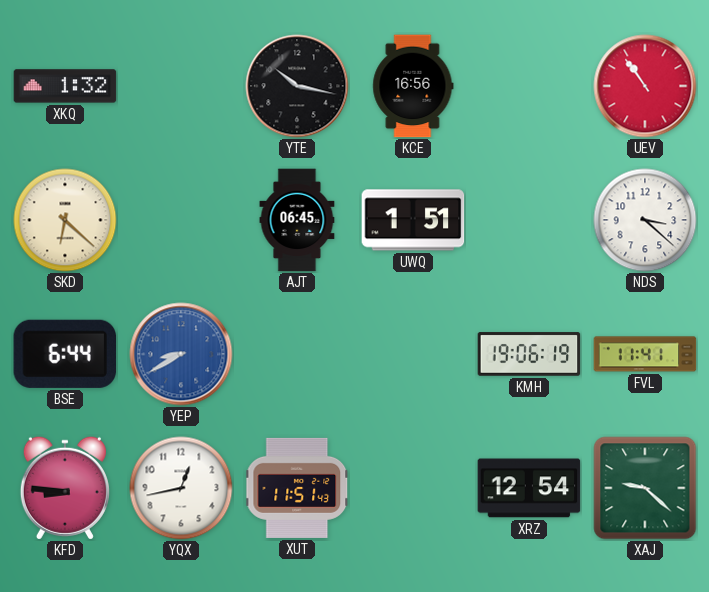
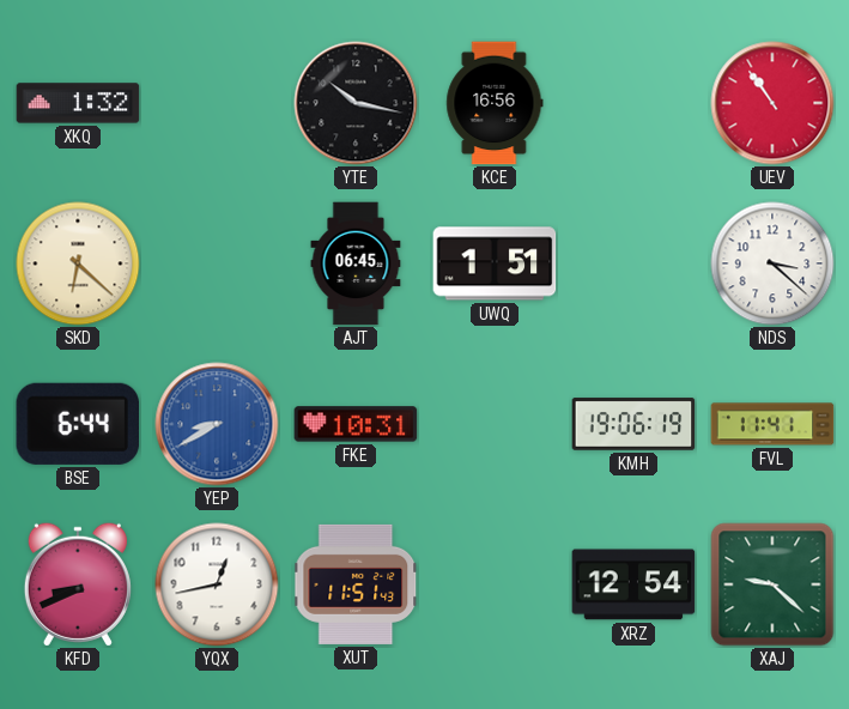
FKE: none -> 10:31
KFD: 8:46 -> 8:41
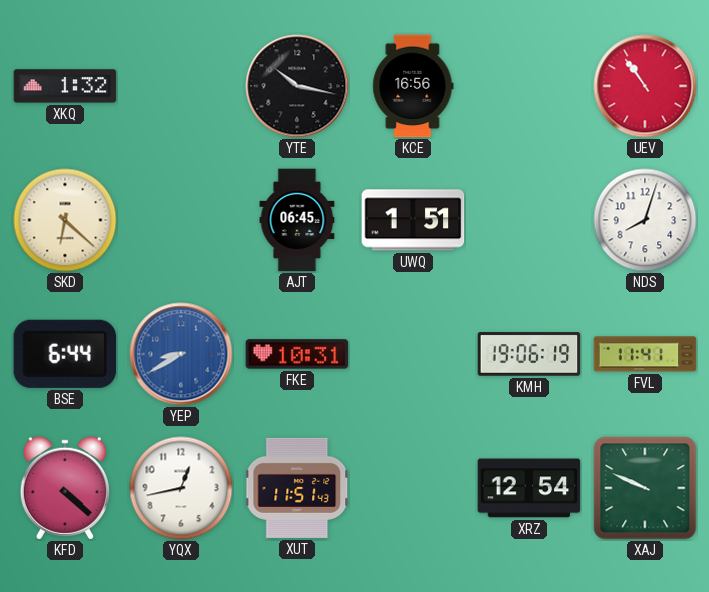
NDS: 3:22 -> 8:03
KFD: 8:41 -> 4:22
XAJ: 9:22 -> 9:49
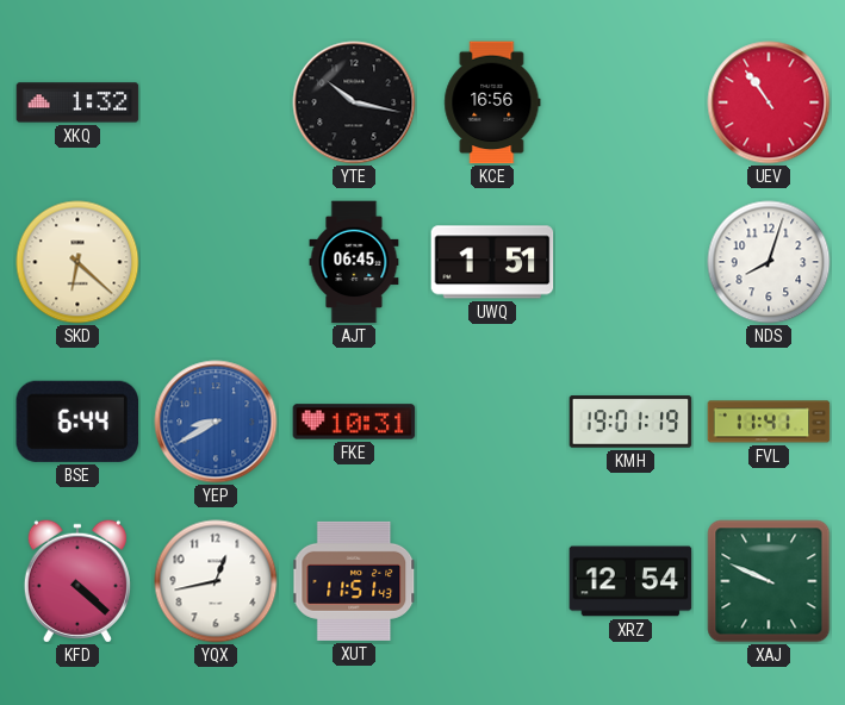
KMH: 19:06 -> 19:01
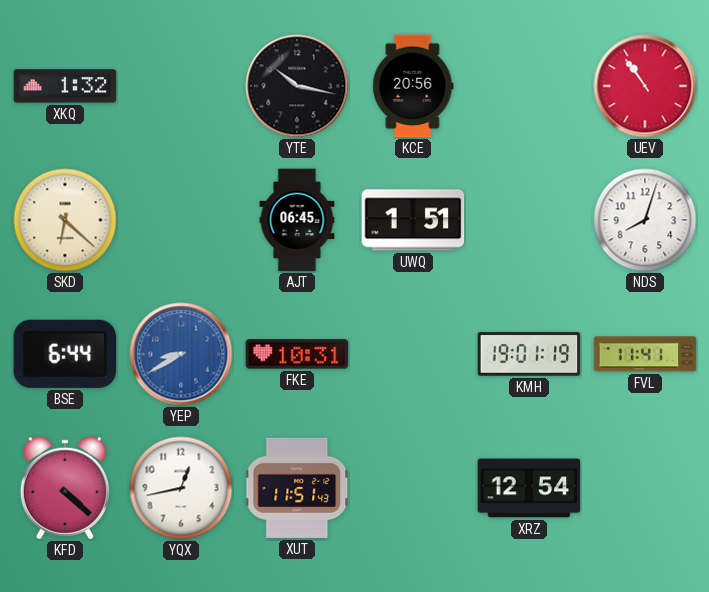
KCE: 16:56 -> 20:56
XAJ: 9:49 -> none
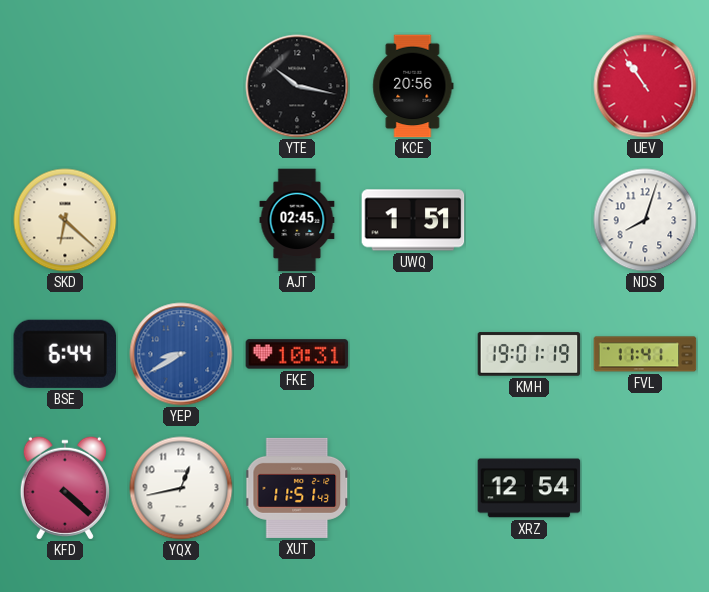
XKQ: 1:32 -> none
AJT: 06:45 -> 02:45
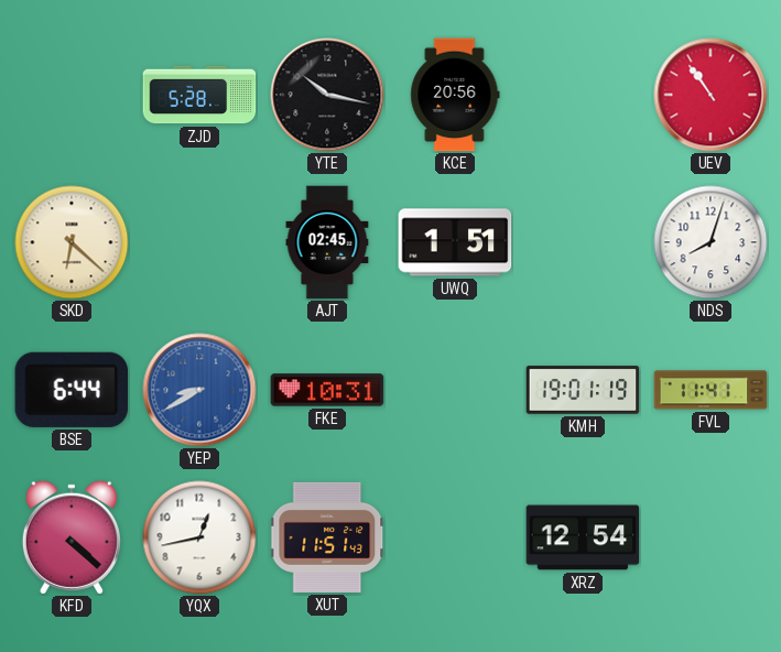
ZJD: none -> 5:28
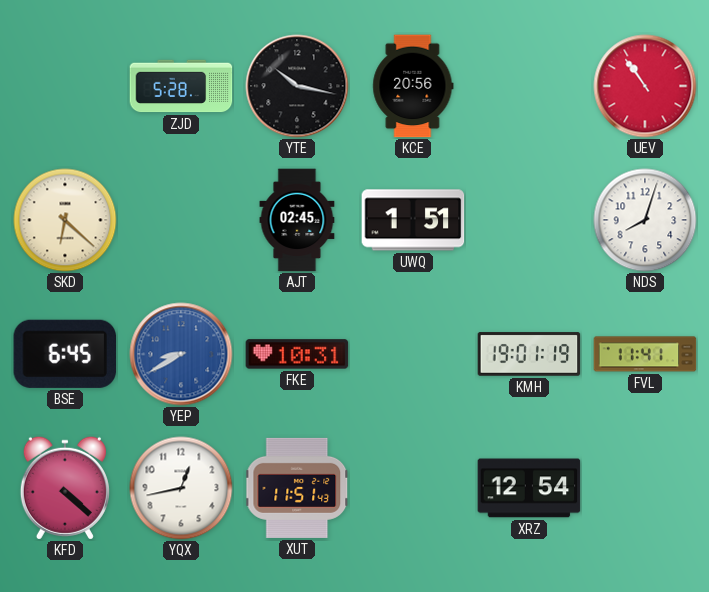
BSE: 6:44 -> 6:45
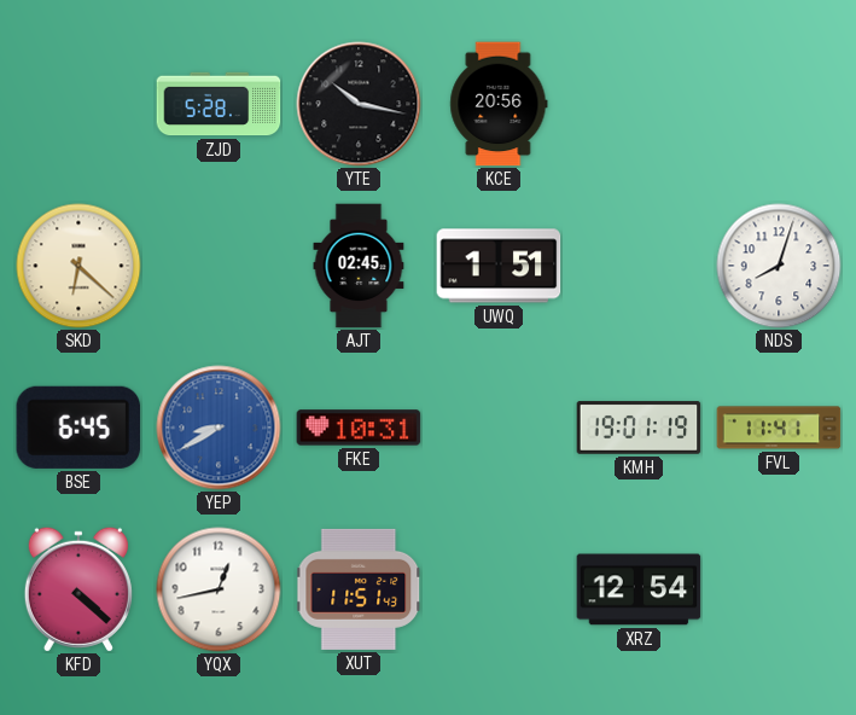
UEV: 10:54 -> none
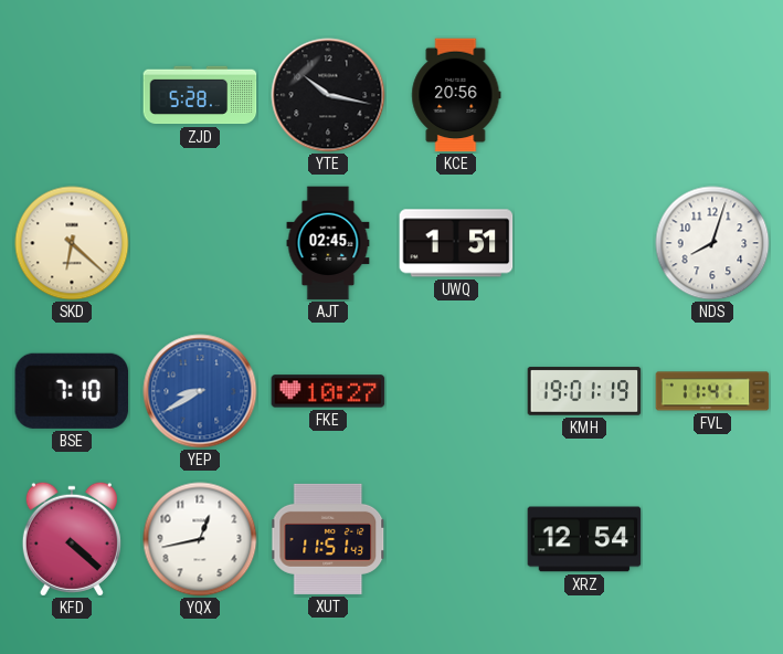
BSE: 6:45 -> 7:10
FKE: 10:31 -> 10:27
